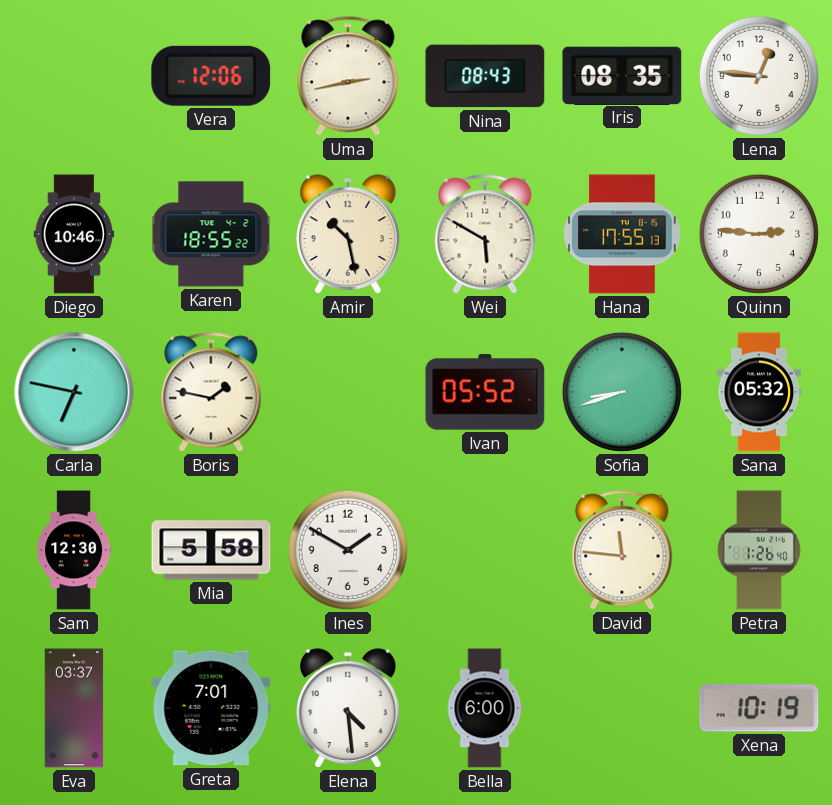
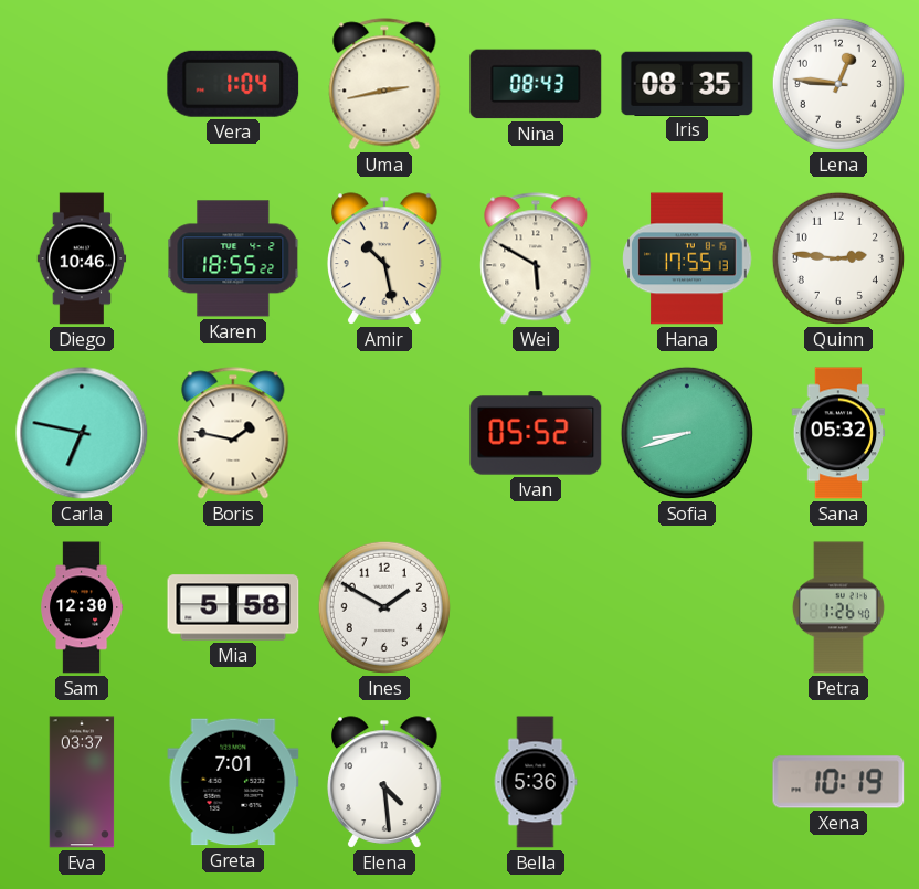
Vera: 12:06 -> 1:04
David: 11:46 -> none
Bella: 6:00 -> 5:36
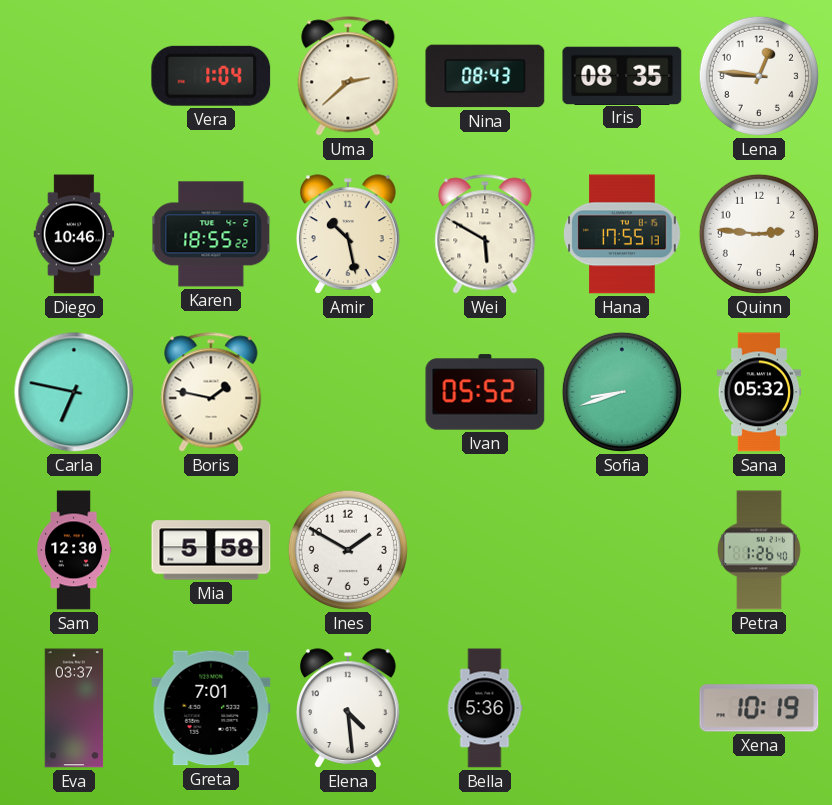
Uma: 2:43 -> 2:38
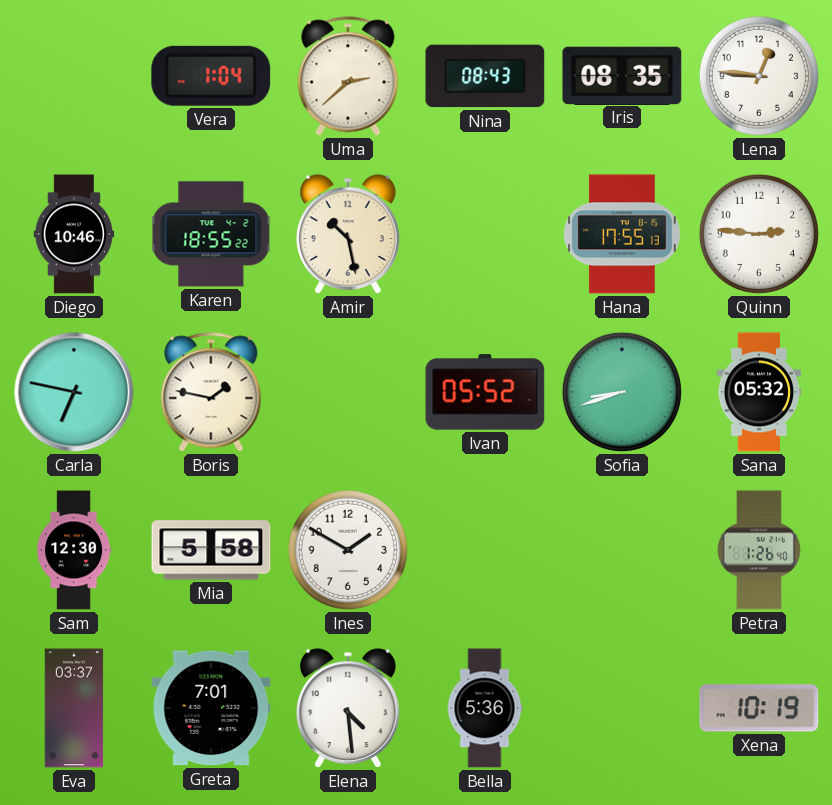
Wei: 5:50 -> none
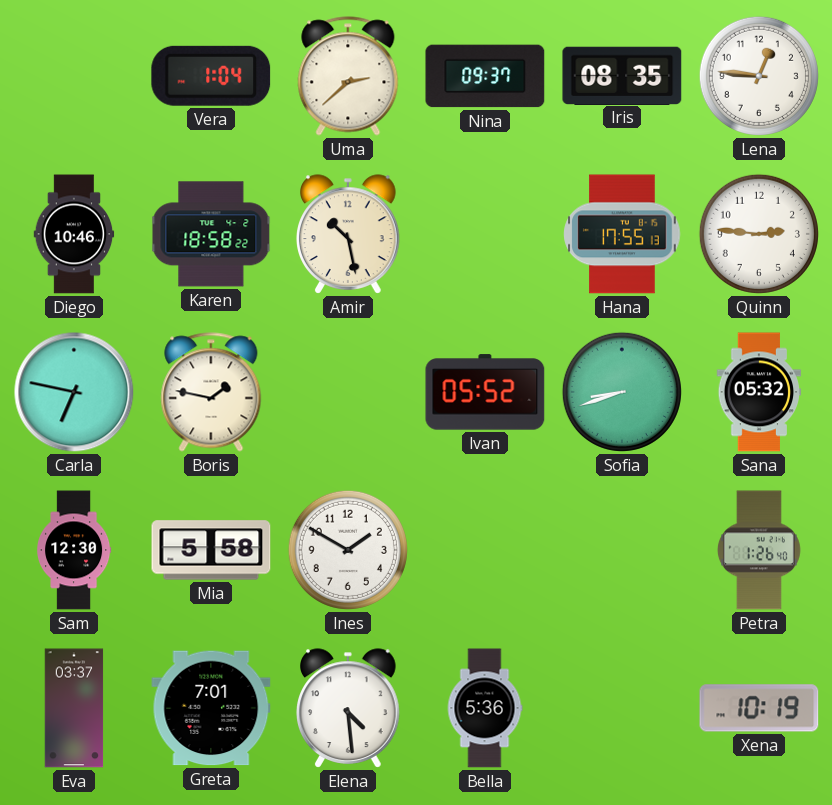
Nina: 08:43 -> 09:37
Karen: 18:55 -> 18:58
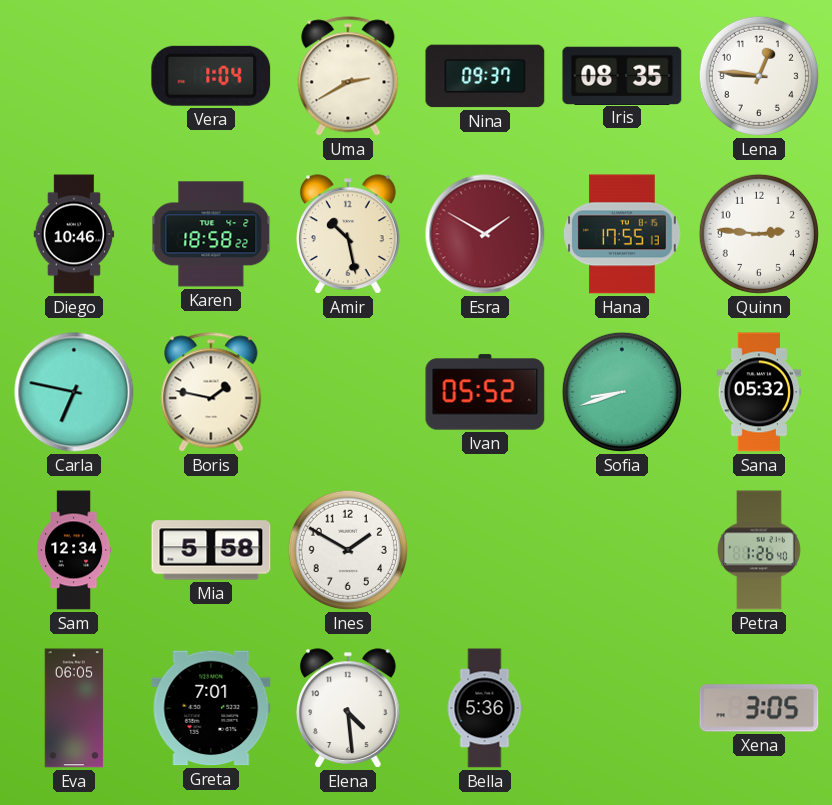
Uma: 2:38 -> 2:40
Esra: none -> 1:50
Sam: 12:30 -> 12:34
Eva: 03:37 -> 06:05
Xena: 10:19 -> 3:05
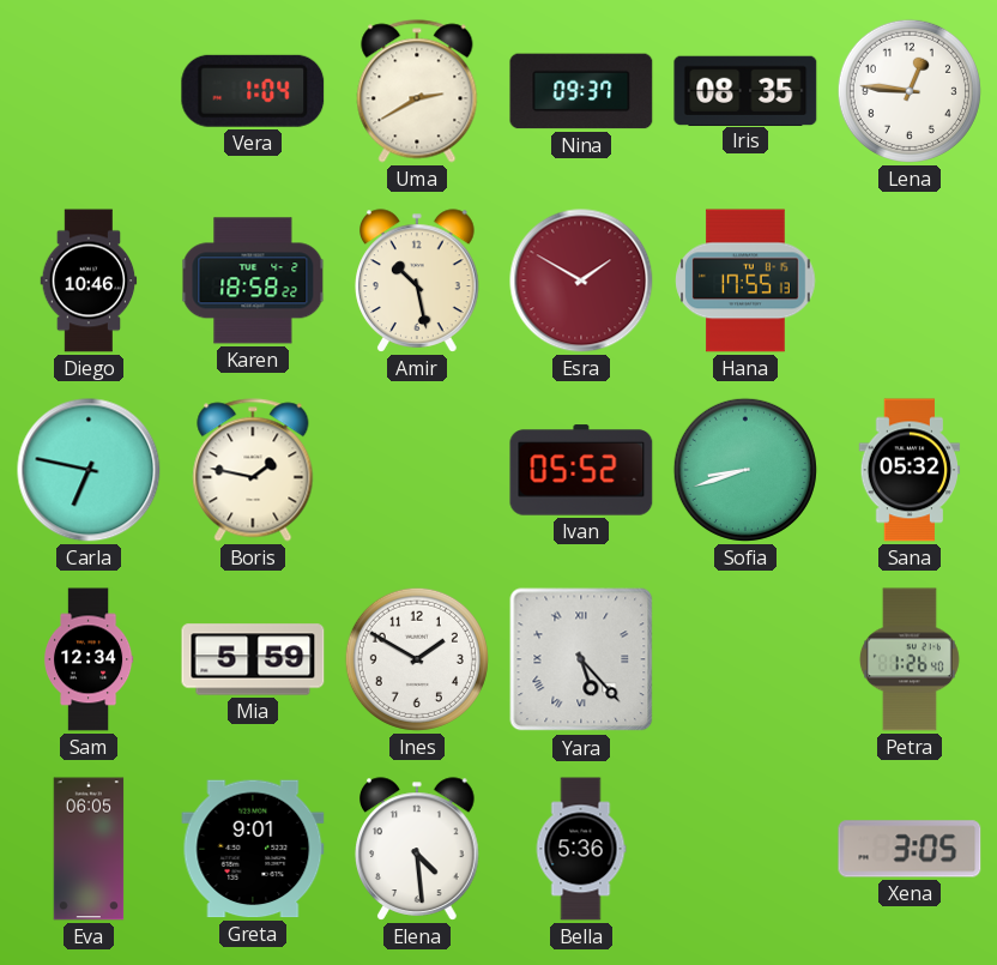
Quinn: 2:46 -> none
Mia: 5:58 -> 5:59
Yara: none -> 5:23
Greta: 7:01 -> 9:01
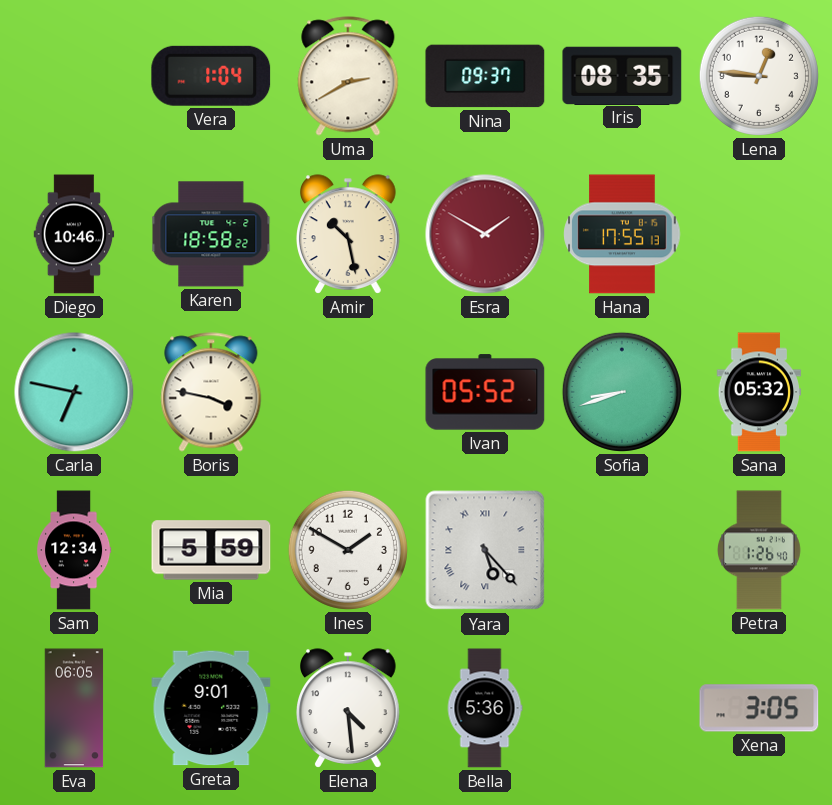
Boris: 1:47 -> 3:47
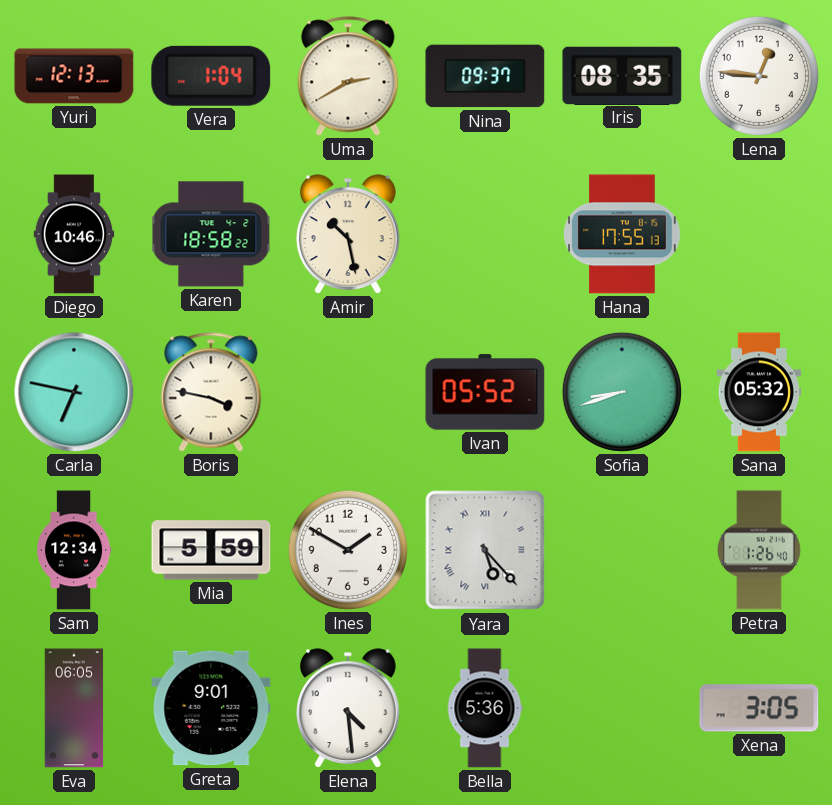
Yuri: none -> 12:13
Esra: 1:50 -> none
